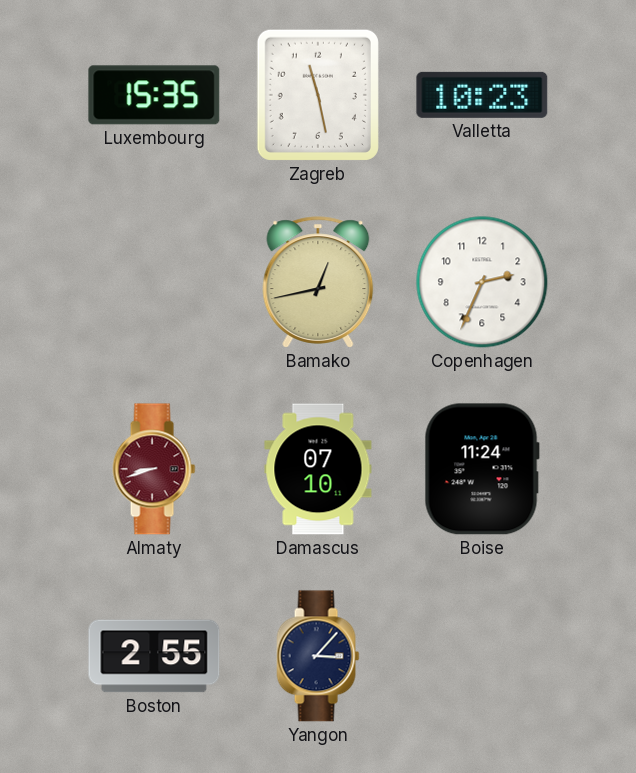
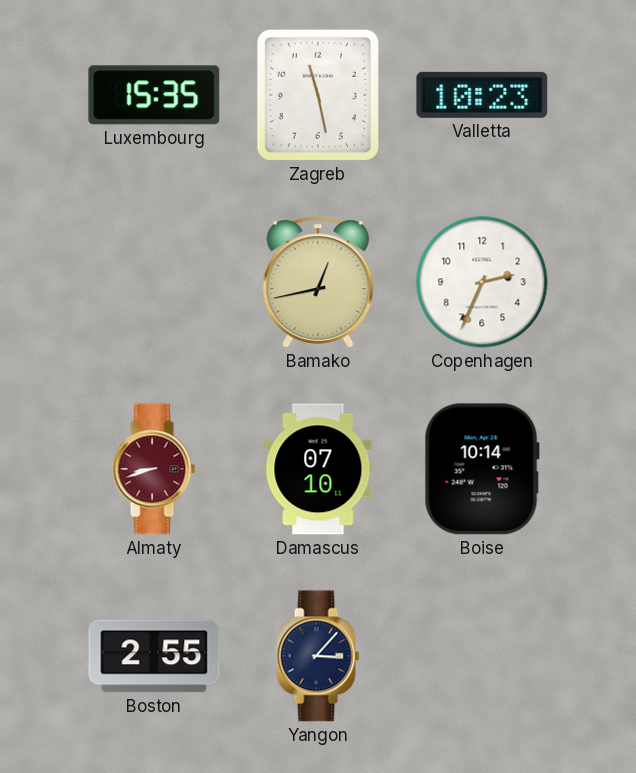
Boise: 11:24 -> 10:14
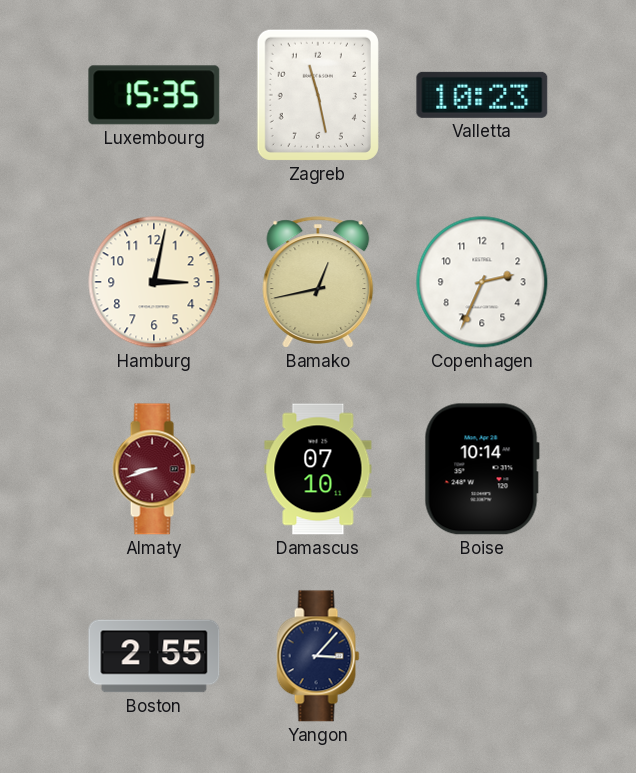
Hamburg: none -> 3:02
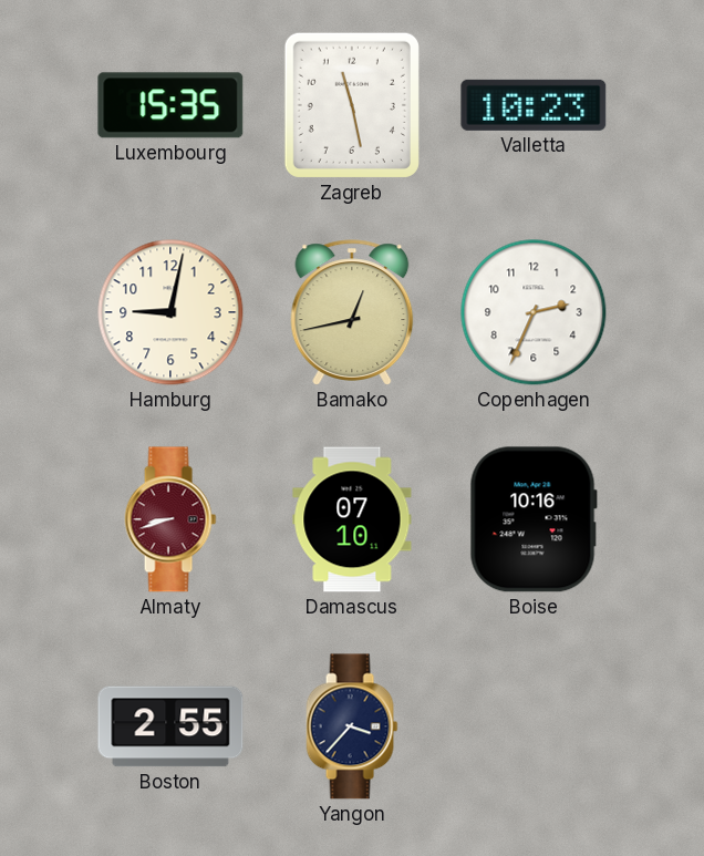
Hamburg: 3:02 -> 9:02
Boise: 10:14 -> 10:16
Yangon: 3:07 -> 3:37
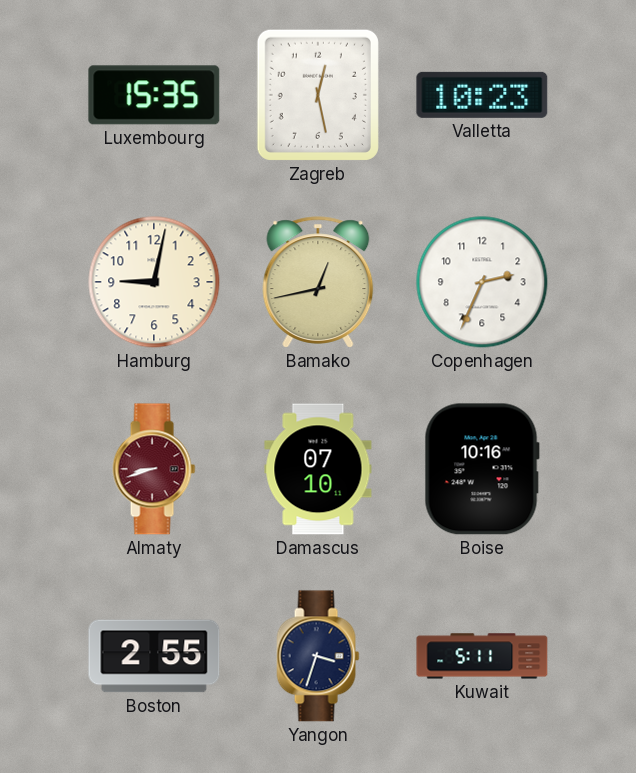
Zagreb: 11:28 -> 12:28
Yangon: 3:37 -> 3:33
Kuwait: none -> 5:11
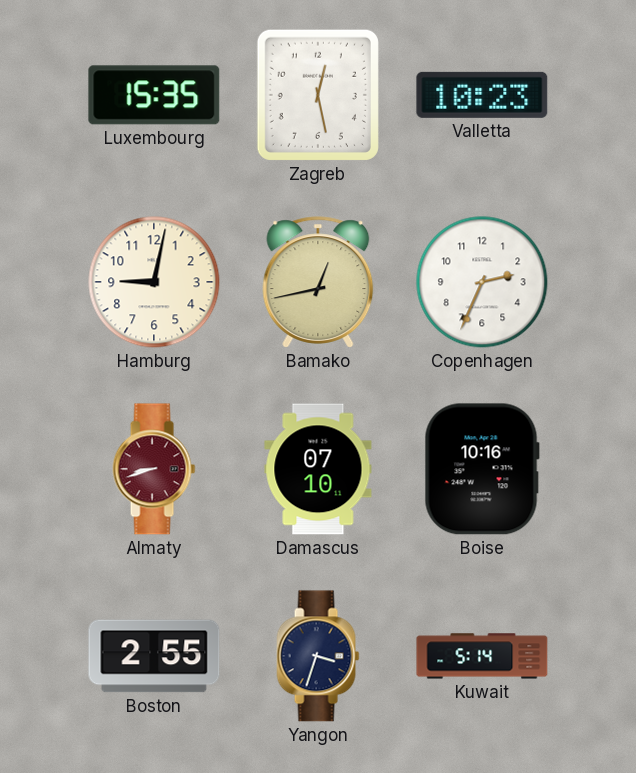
Kuwait: 5:11 -> 5:14
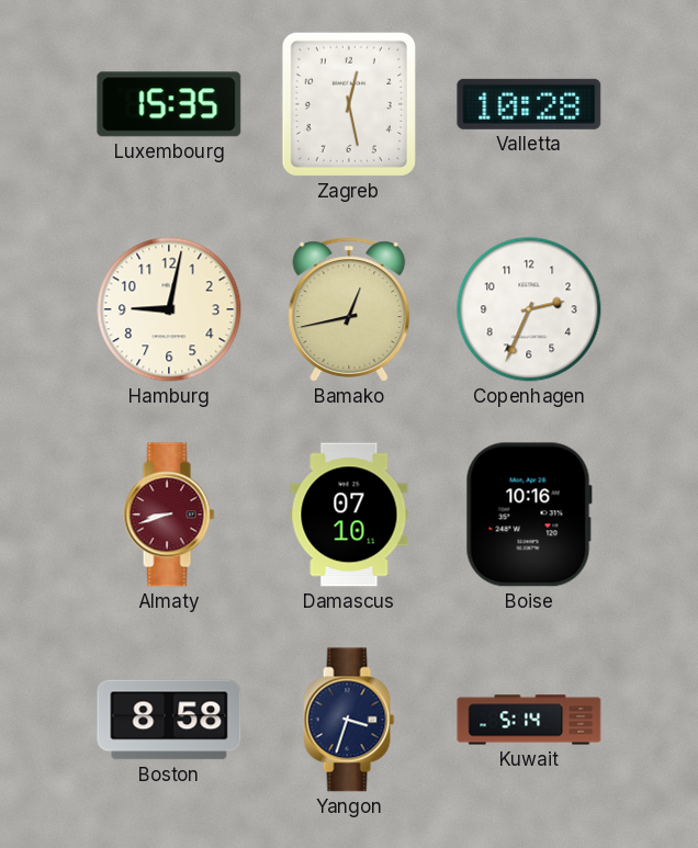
Valletta: 10:23 -> 10:28
Boston: 2:55 -> 8:58
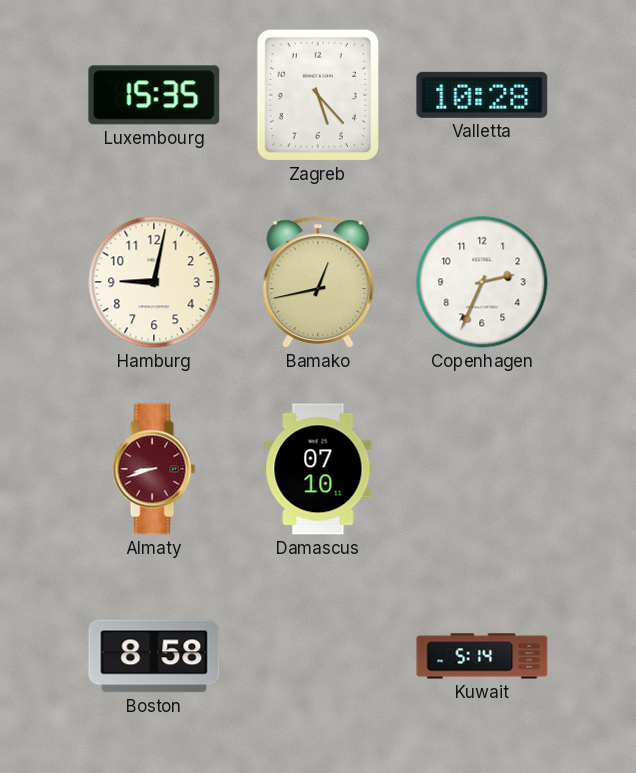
Zagreb: 12:28 -> 5:23
Boise: 10:16 -> none
Yangon: 3:33 -> none
